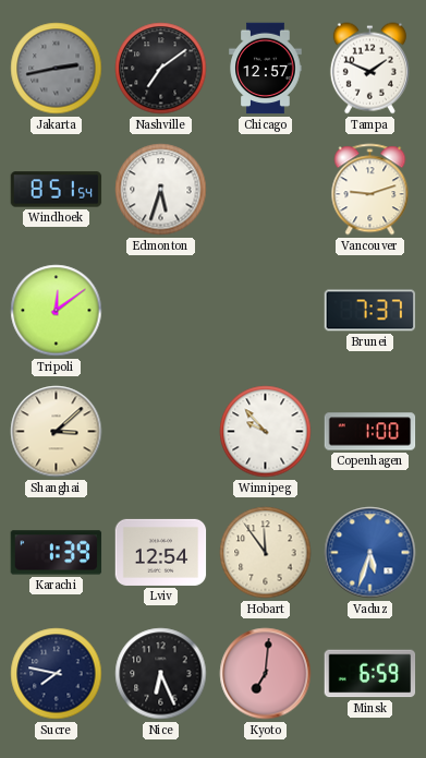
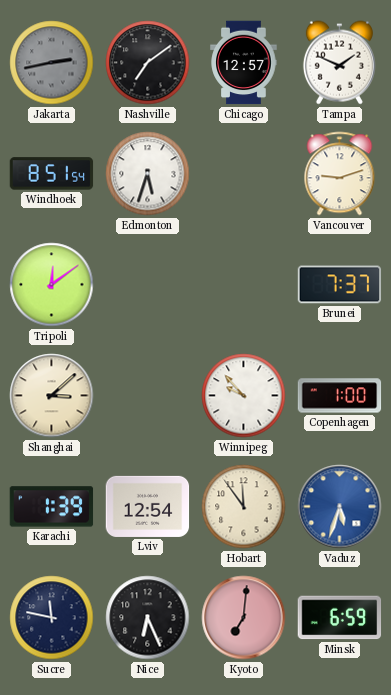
Sucre: 7:47 -> 11:47
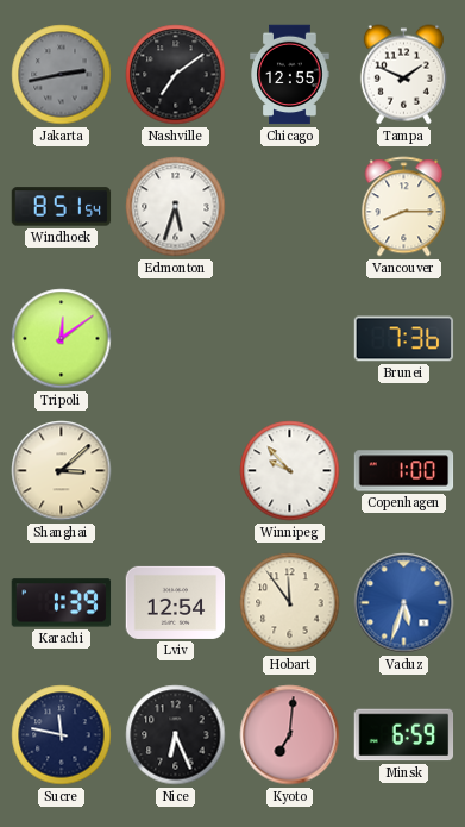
Chicago: 12:57 -> 12:55
Vancouver: 9:12 -> 8:15
Brunei: 7:37 -> 7:36
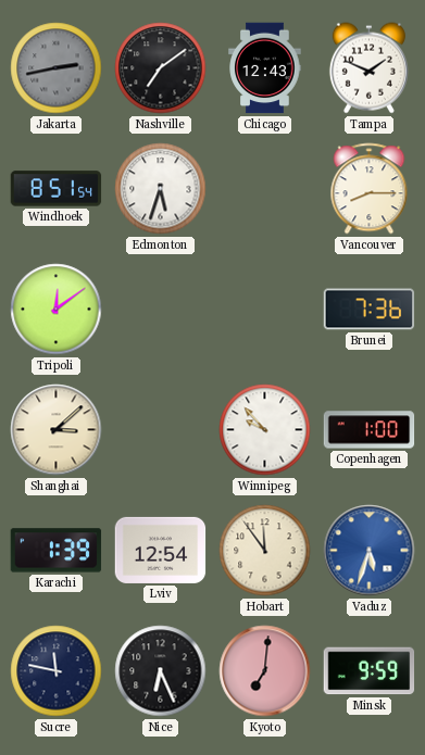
Chicago: 12:55 -> 12:43
Minsk: 6:59 -> 9:59
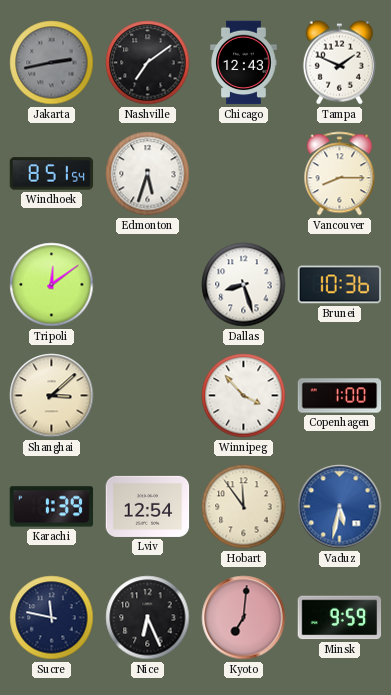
Dallas: none -> 8:27
Brunei: 7:36 -> 10:36
Winnipeg: 9:53 -> 3:53
Vaduz: 5:33 -> 5:32
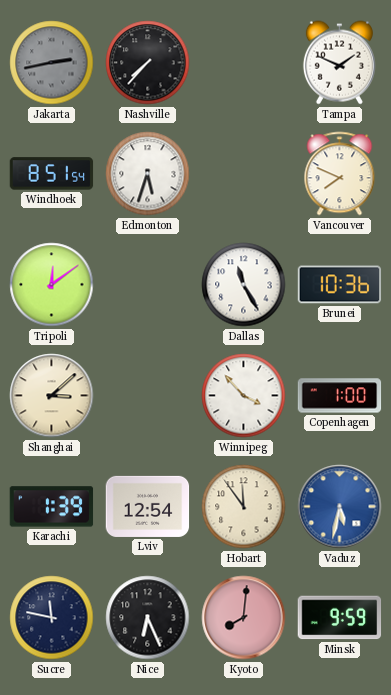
Nashville: 7:09 -> 7:37
Chicago: 12:43 -> none
Vancouver: 8:15 -> 7:49
Dallas: 8:27 -> 11:25
Kyoto: 7:01 -> 8:01
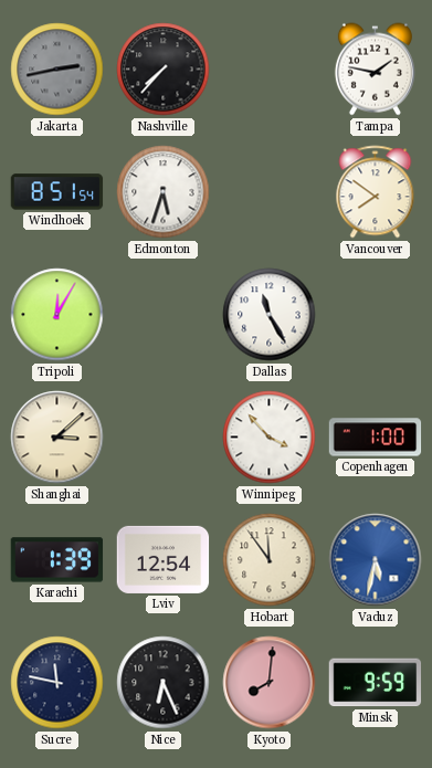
Tampa: 1:49 -> 1:47
Vancouver: 7:49 -> 7:51
Tripoli: 12:09 -> 12:05
Brunei: 10:36 -> none
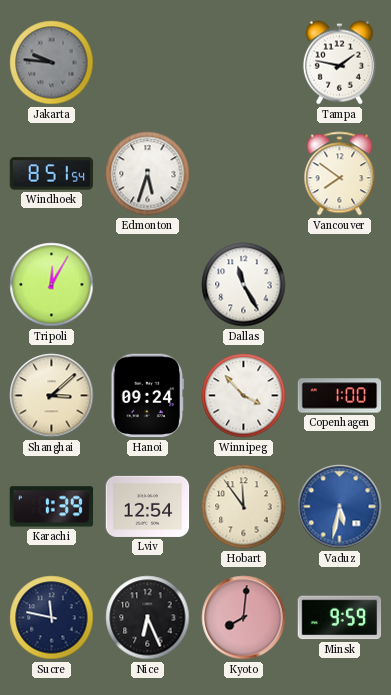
Jakarta: 2:43 -> 9:46
Nashville: 7:37 -> none
Hanoi: none -> 09:24
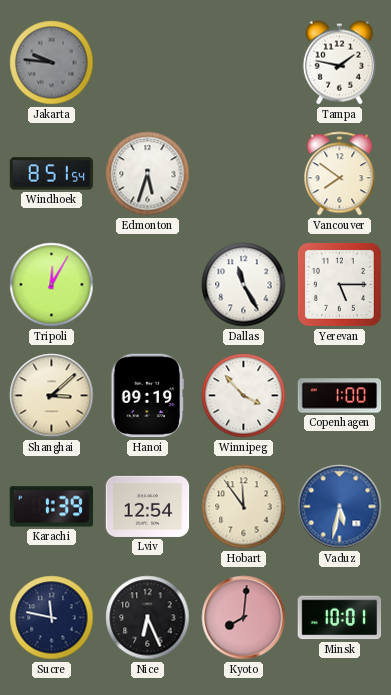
Yerevan: none -> 5:15
Hanoi: 09:24 -> 09:19
Minsk: 9:59 -> 10:01
